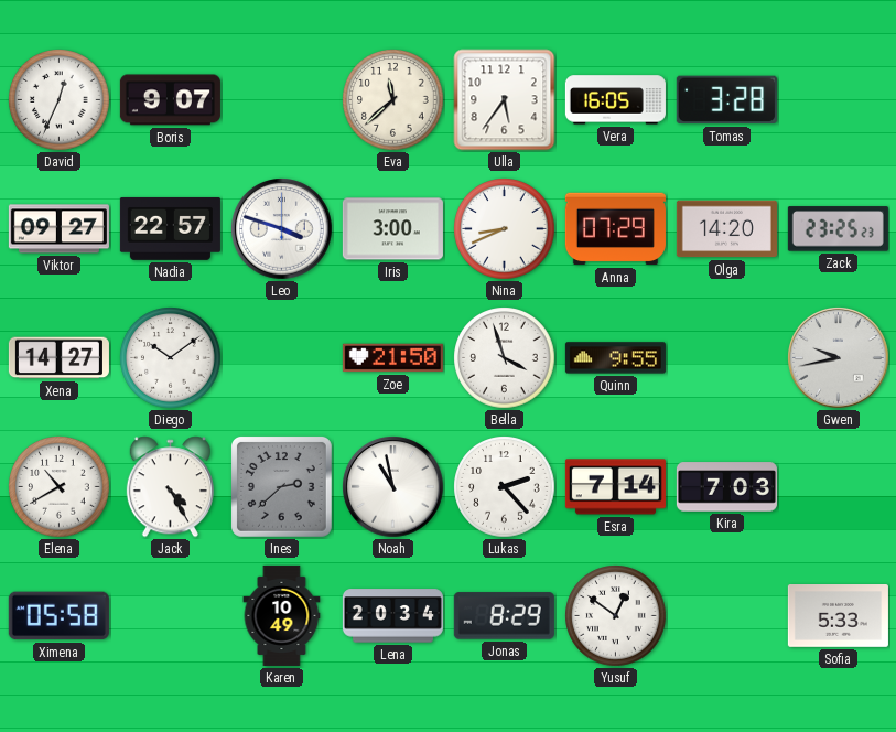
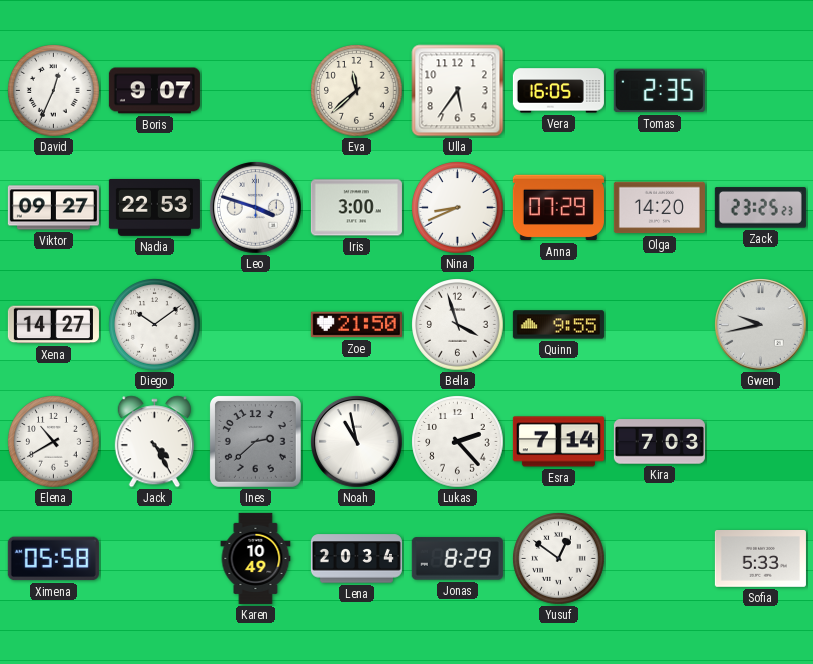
Tomas: 3:28 -> 2:35
Nadia: 22:57 -> 22:53
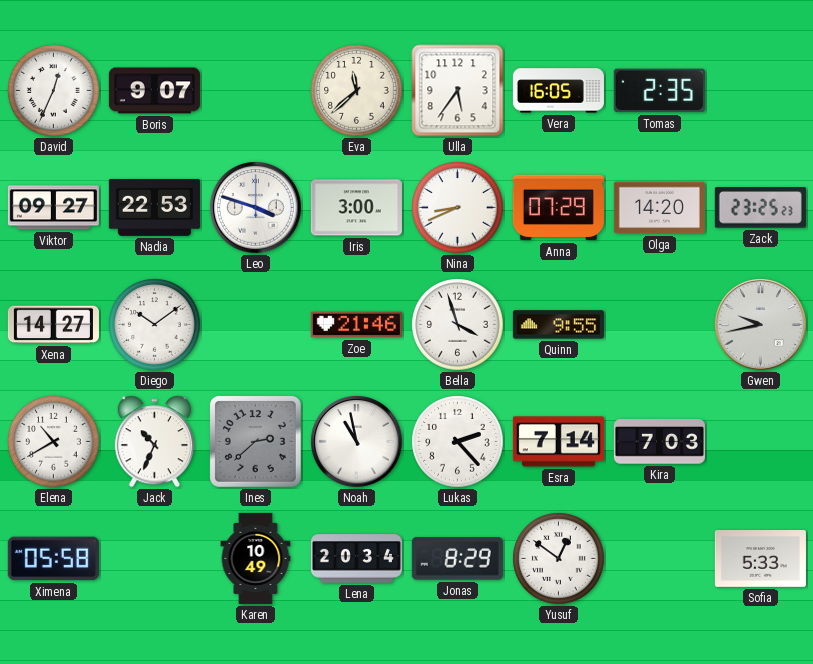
Zoe: 21:50 -> 21:46
Jack: 4:25 -> 10:34
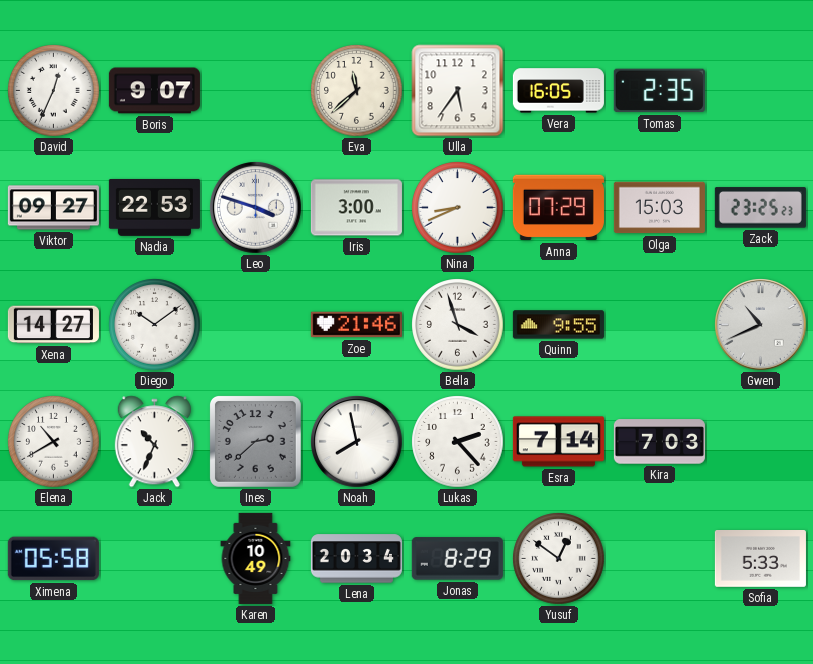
Olga: 14:20 -> 15:03
Gwen: 9:43 -> 10:41
Noah: 10:58 -> 7:58
